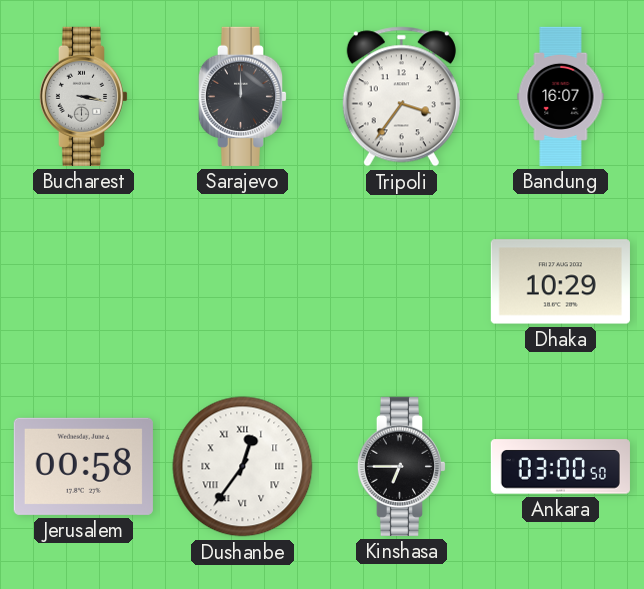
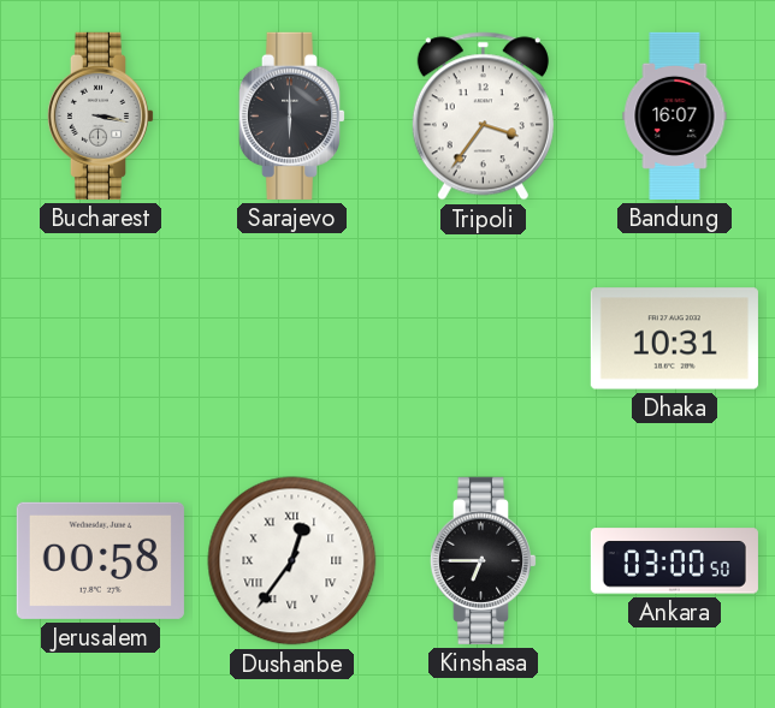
Sarajevo: 12:00 -> 6:00
Dhaka: 10:29 -> 10:31
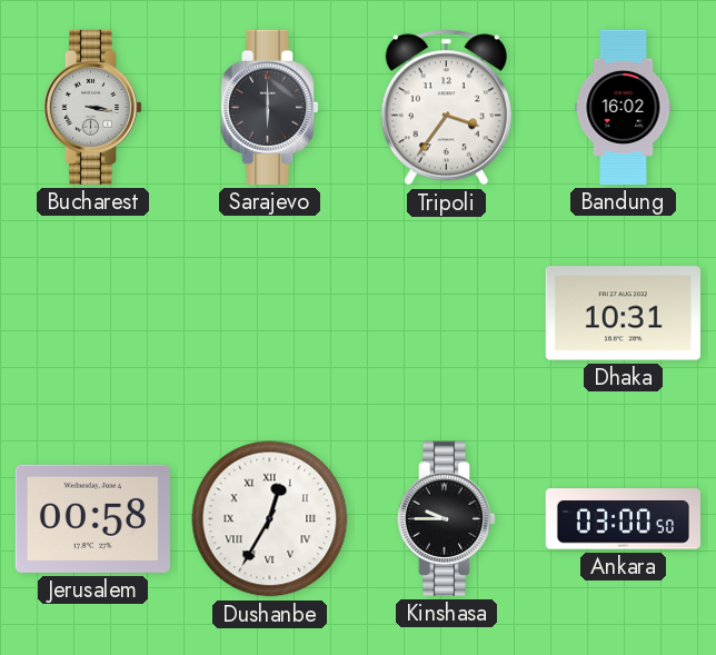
Bandung: 16:07 -> 16:02
Dushanbe: 12:36 -> 12:35
Kinshasa: 6:45 -> 9:45
